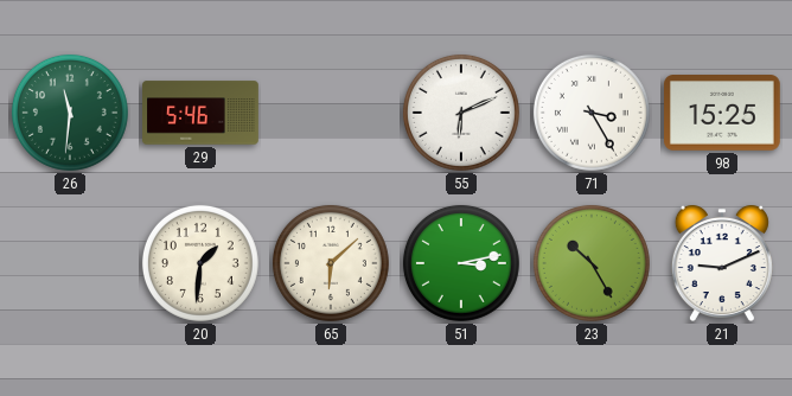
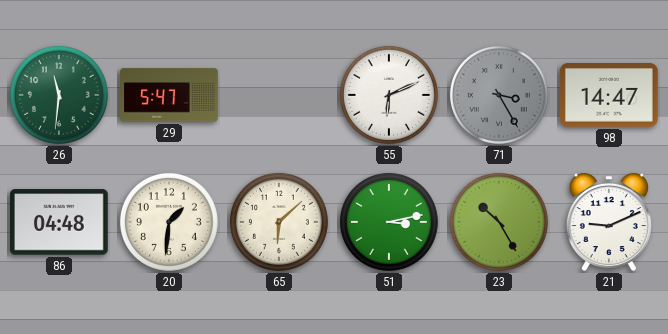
29: 5:46 -> 5:47
71 dial: white -> grey
98: 15:25 -> 14:47
86: none -> 04:48
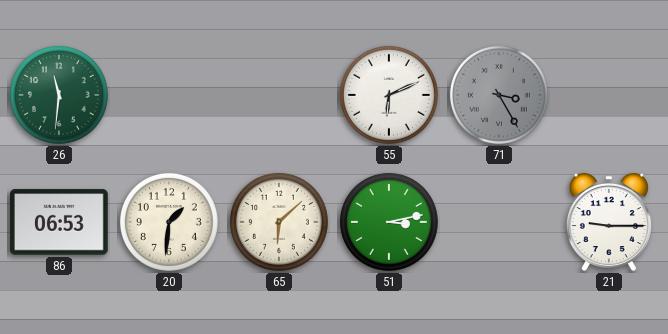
29: 5:47 -> none
98: 14:47 -> none
86: 04:48 -> 06:53
23: 10:25 -> none
21: 9:11 -> 9:15
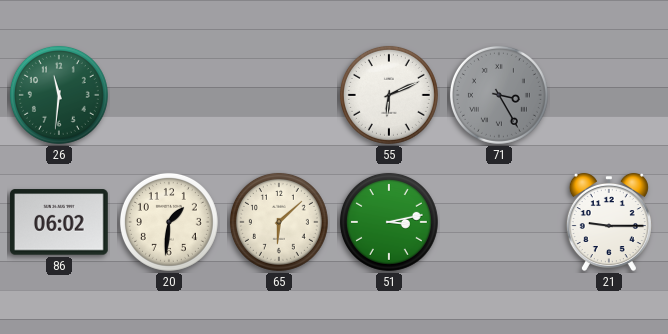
86: 06:53 -> 06:02
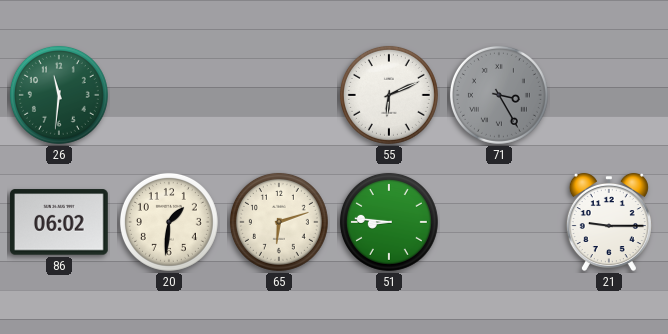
65: 6:08 -> 6:12
51: 3:13 -> 8:46
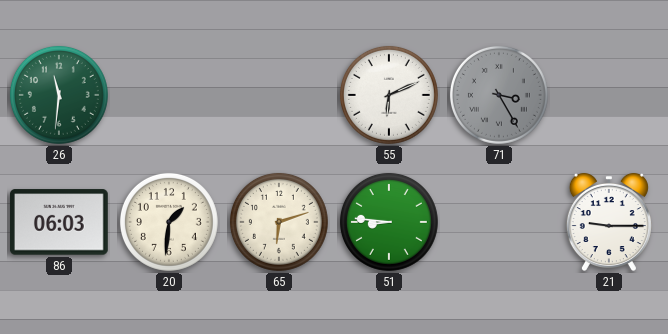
86: 06:02 -> 06:03
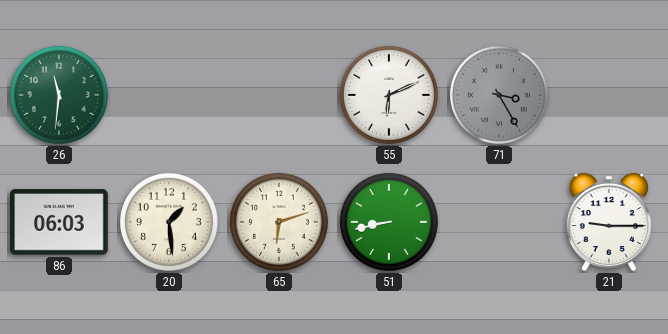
20: 1:31 -> 1:29
51: 8:46 -> 8:43
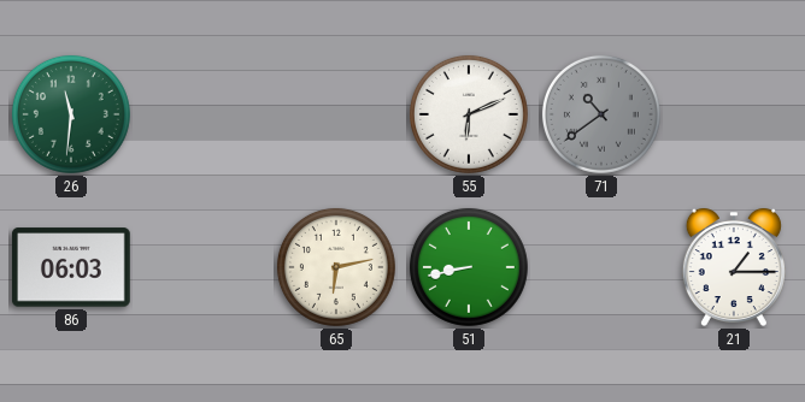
71: 3:25 -> 10:39
20: 1:29 -> none
65: 6:12 -> 6:13
21: 9:15 -> 1:15
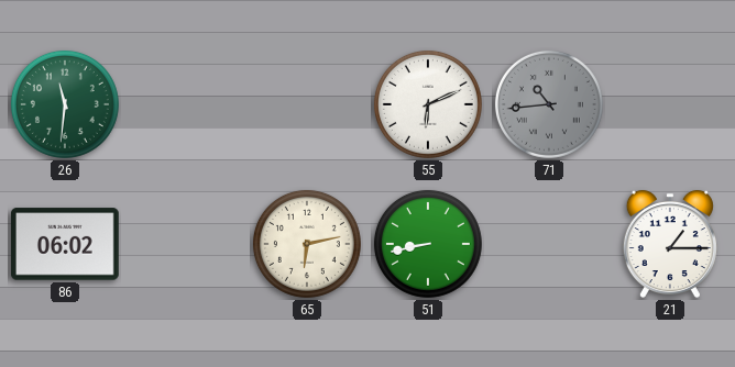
71: 10:39 -> 10:44
86: 06:03 -> 06:02
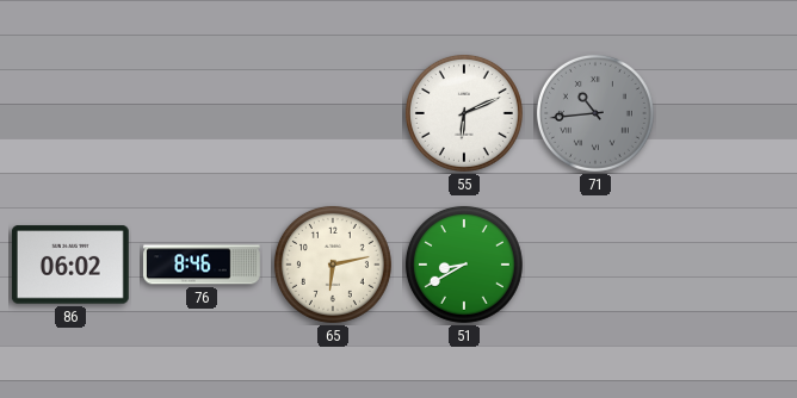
26: 11:31 -> none
76: none -> 8:46
51: 8:43 -> 8:40
21: 1:15 -> none
